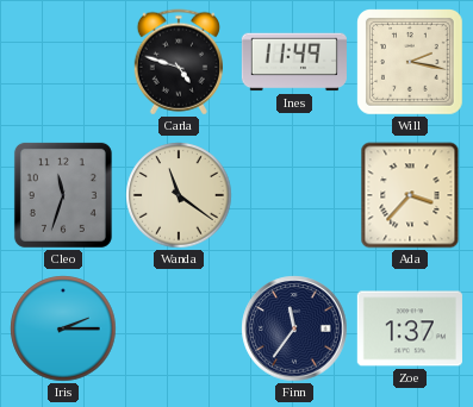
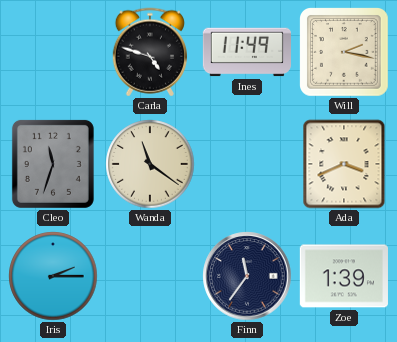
Ada: 3:37 -> 3:41
Zoe: 1:37 -> 1:39
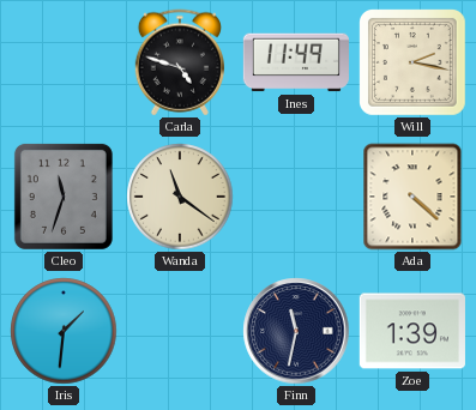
Ada: 3:41 -> 4:22
Iris: 2:15 -> 1:31
Finn: 11:36 -> 11:32
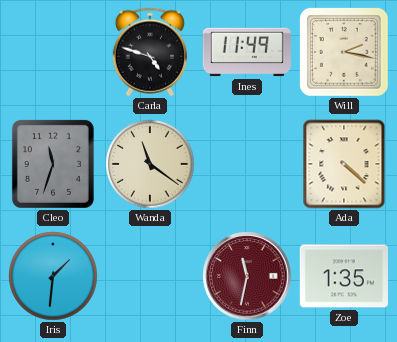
Finn dial: navy -> burgundy
Zoe: 1:39 -> 1:35
